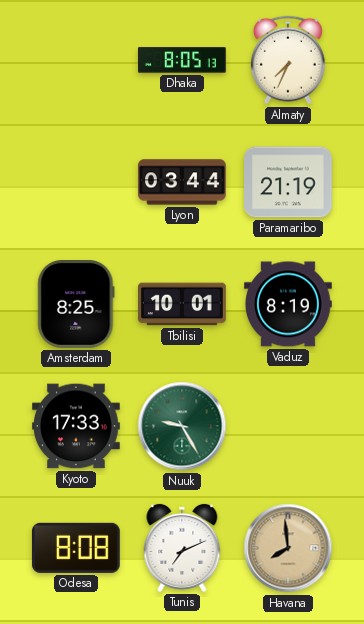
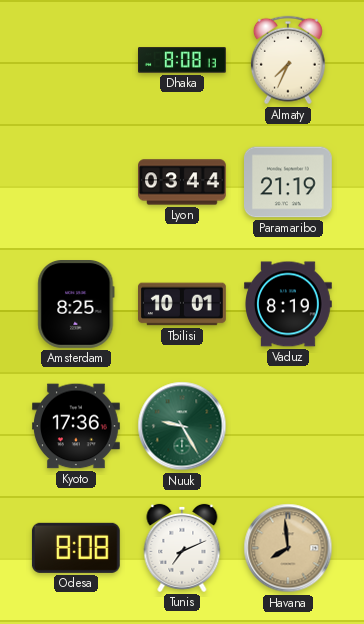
Dhaka: 8:05 -> 8:08
Kyoto: 17:33 -> 17:36
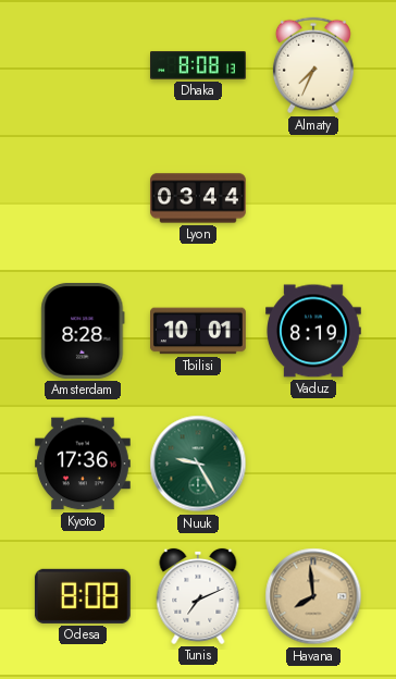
Paramaribo: 21:19 -> none
Amsterdam: 8:25 -> 8:28
